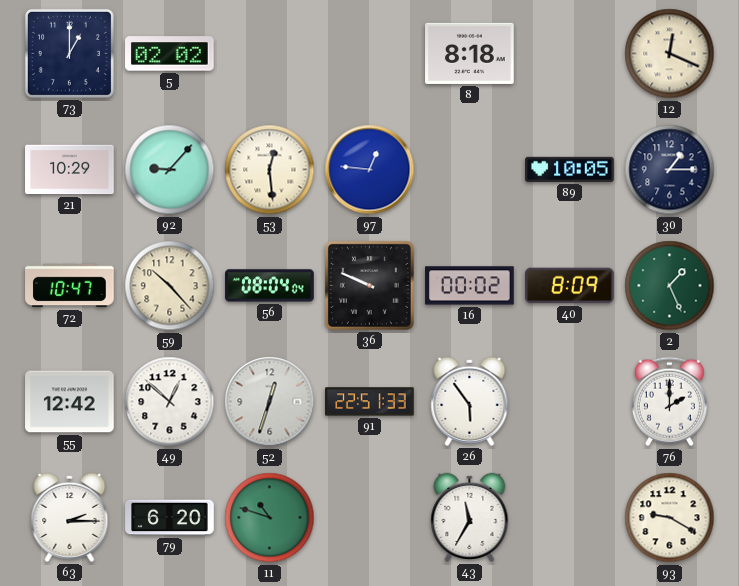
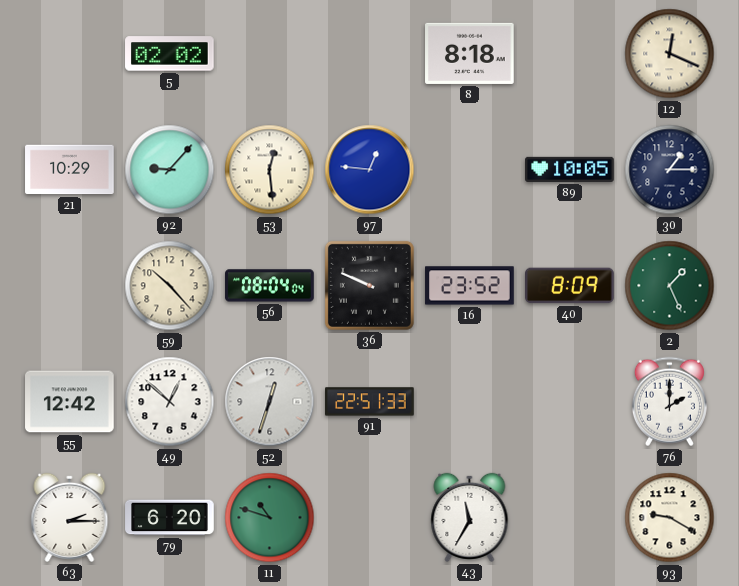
73: 1:00 -> none
72: 10:47 -> none
16: 00:02 -> 23:52
26: 5:54 -> none
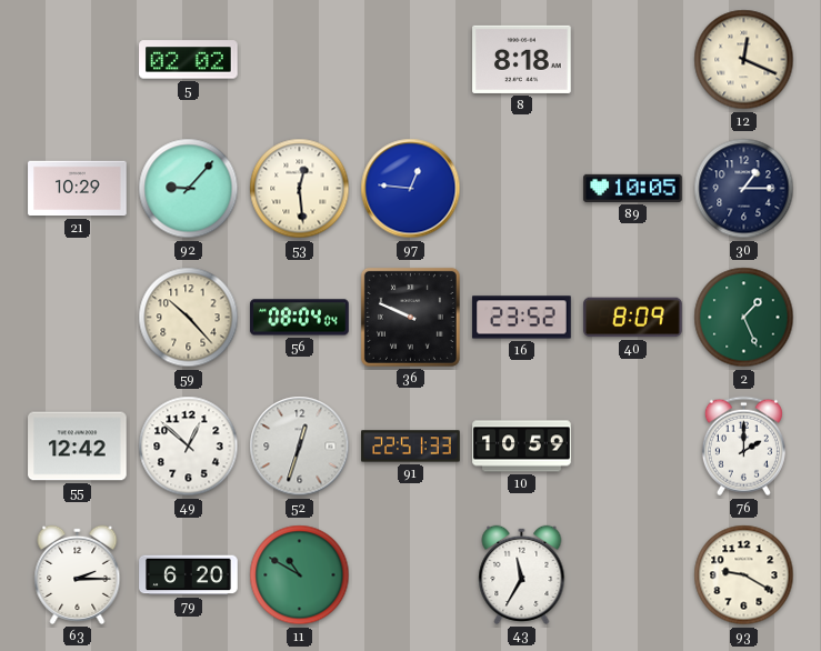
10: none -> 10:59
11: 10:48 -> 10:50
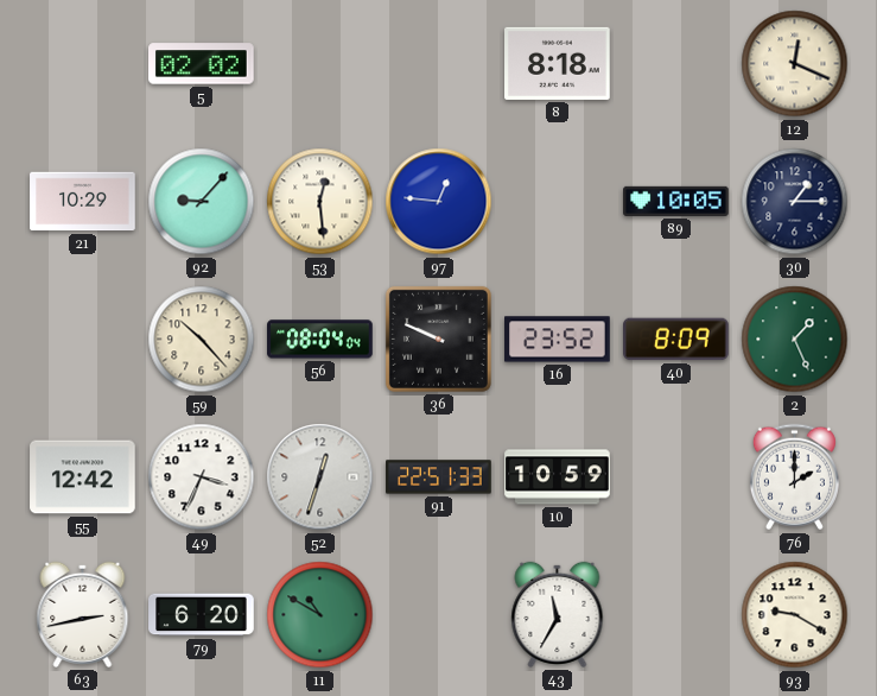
49: 12:52 -> 3:34
63: 2:15 -> 2:43
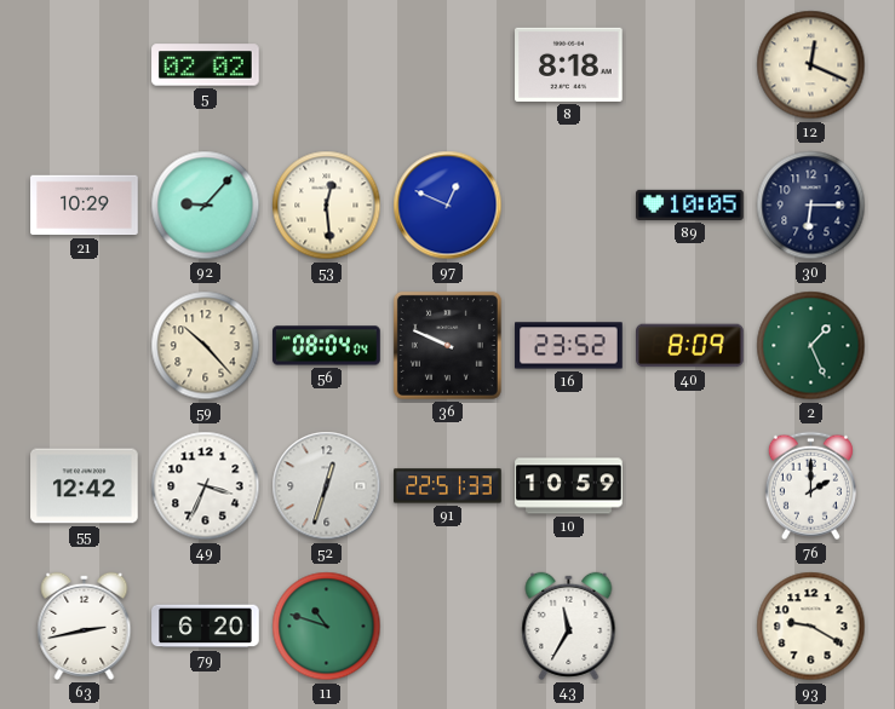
97: 12:46 -> 12:49
30: 1:15 -> 6:15
11: 10:50 -> 10:48
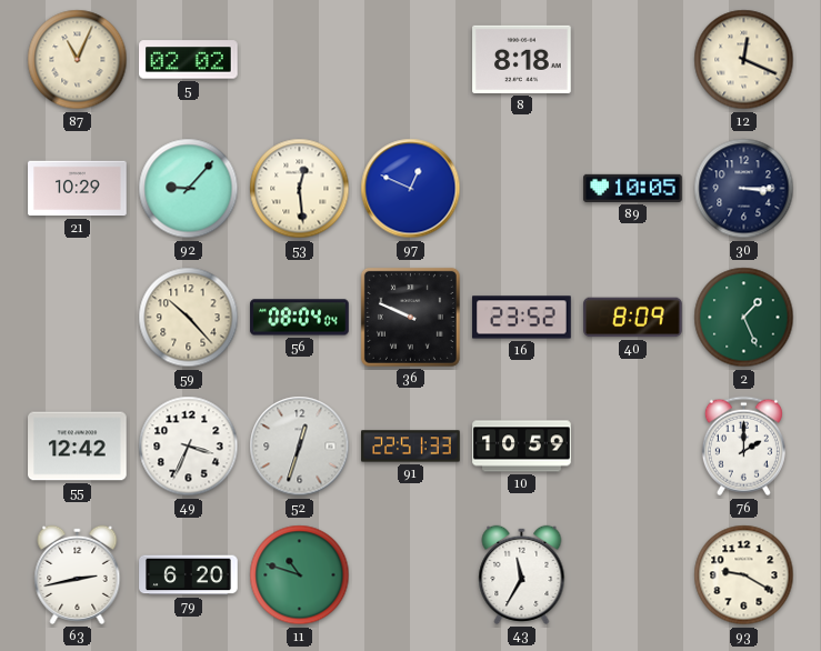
87: none -> 11:04
30: 6:15 -> 3:15
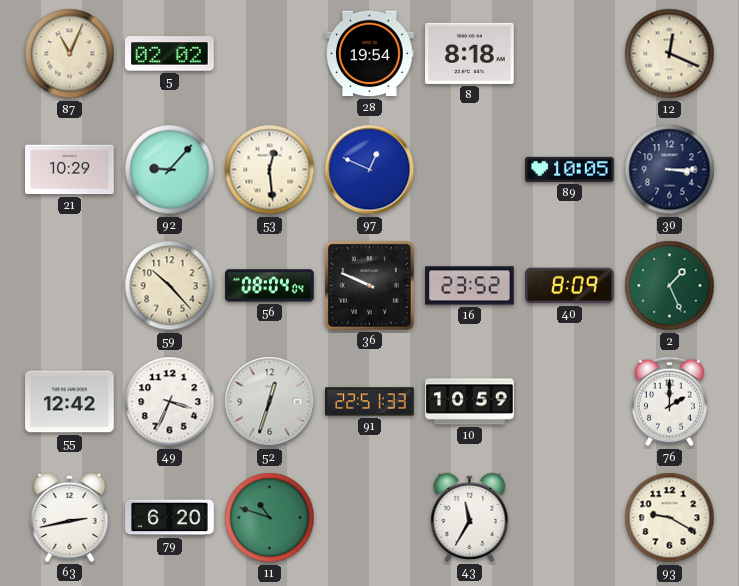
28: none -> 19:54
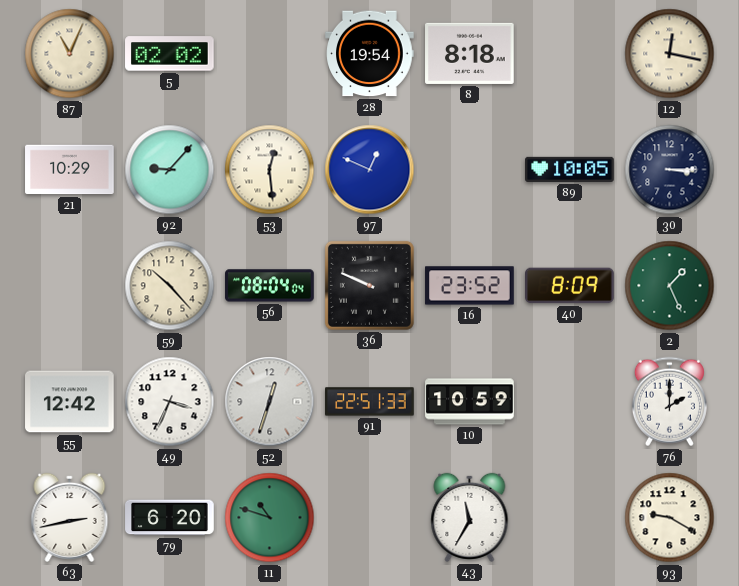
12: 12:19 -> 12:17
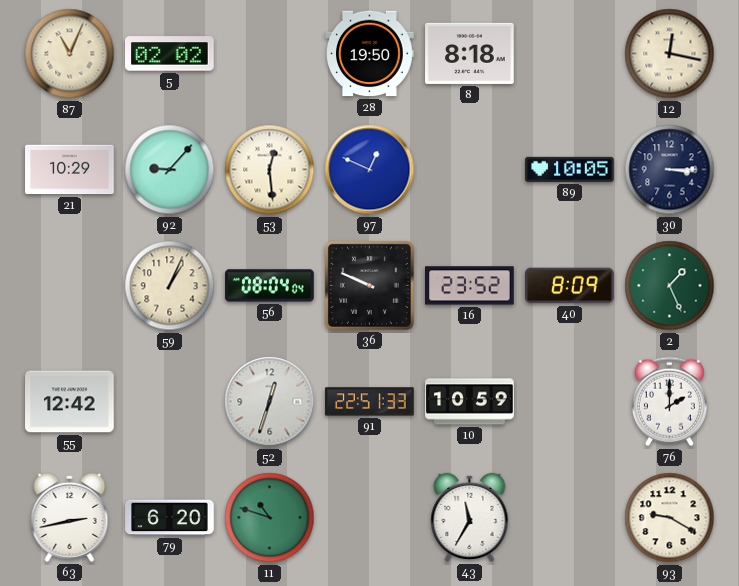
28: 19:54 -> 19:50
59: 10:23 -> 1:04
49: 3:34 -> none
